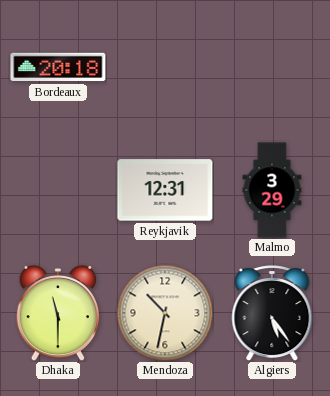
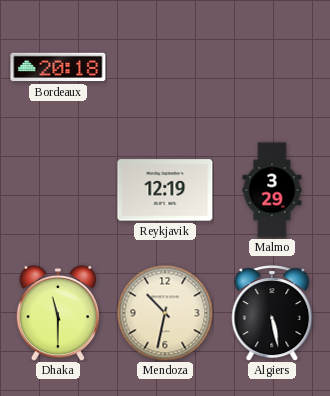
Reykjavik: 12:31 -> 12:19
Algiers: 5:24 -> 5:28
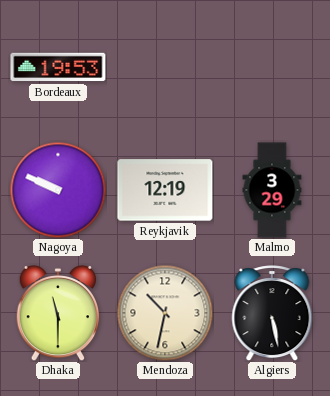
Bordeaux: 20:18 -> 19:53
Nagoya: none -> 9:49
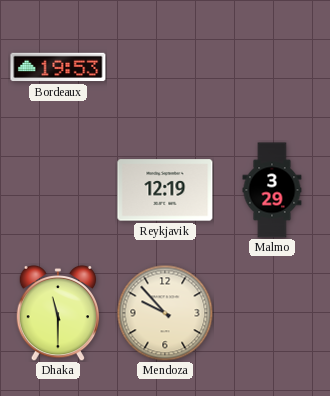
Nagoya: 9:49 -> none
Mendoza: 10:32 -> 9:53
Algiers: 5:28 -> none
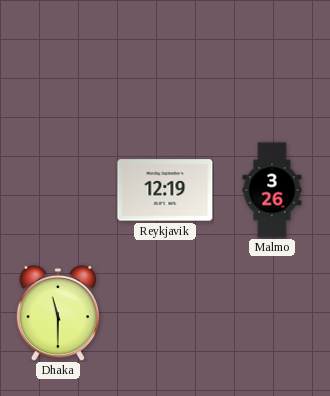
Bordeaux: 19:53 -> none
Malmo: 3:29 -> 3:26
Mendoza: 9:53 -> none
